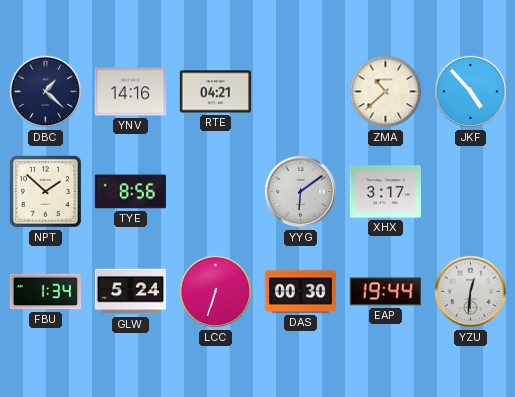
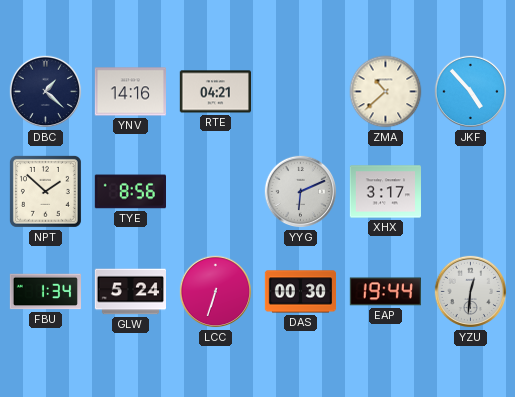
YYG: 6:09 -> 6:11
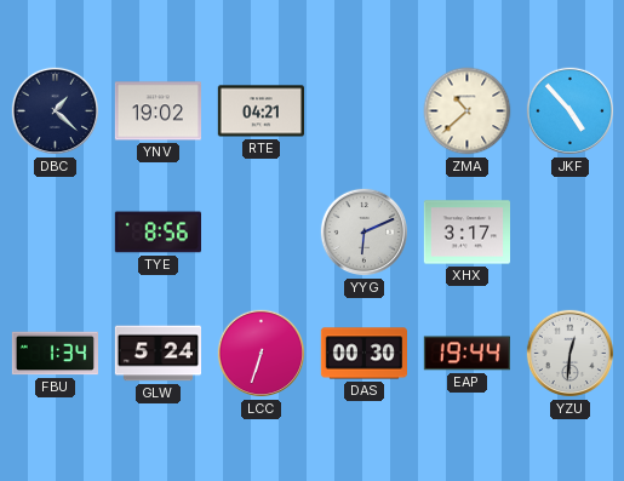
YNV: 14:16 -> 19:02
NPT: 1:52 -> none
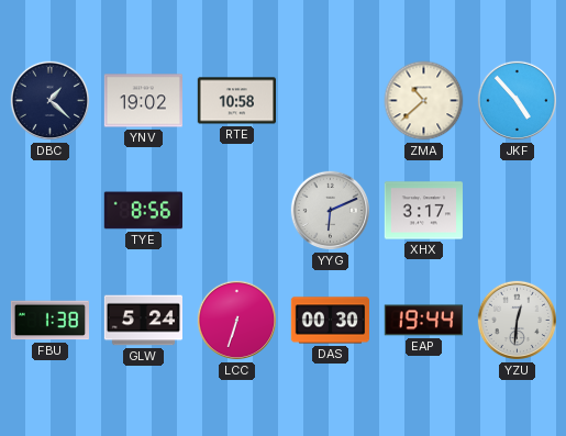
RTE: 04:21 -> 10:58
FBU: 1:34 -> 1:38
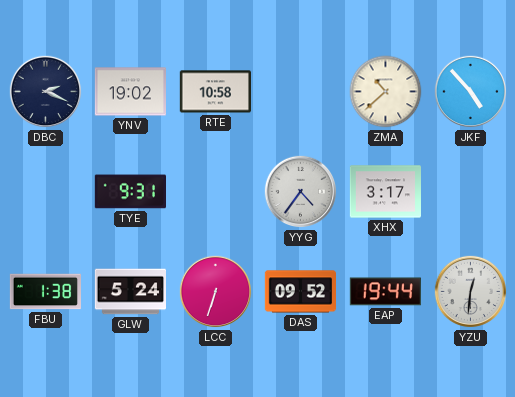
DBC: 1:22 -> 2:19
TYE: 8:56 -> 9:31
YYG: 6:11 -> 4:36
DAS: 00:30 -> 09:52
